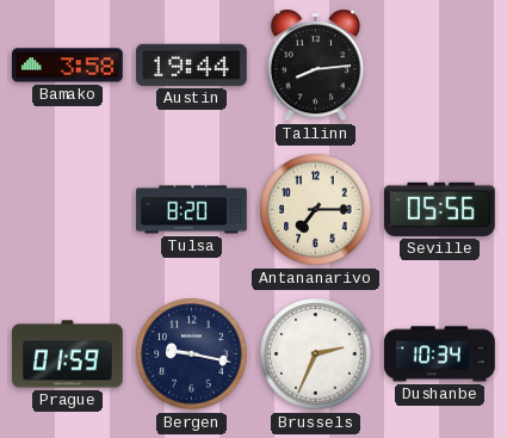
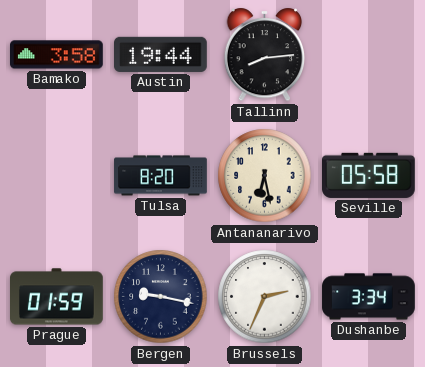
Antananarivo: 7:15 -> 6:28
Seville: 05:56 -> 05:58
Dushanbe: 10:34 -> 3:34
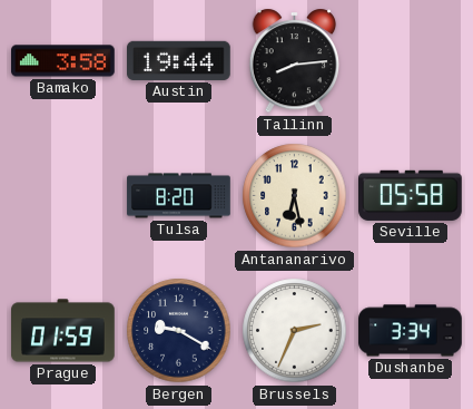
Bergen: 9:17 -> 9:20
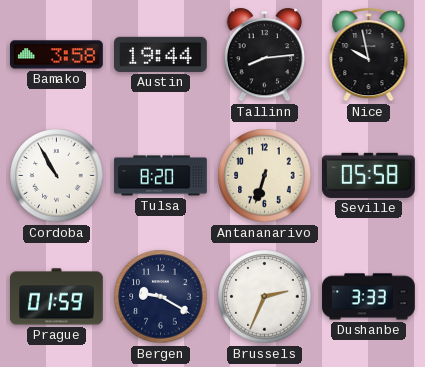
Nice: none -> 9:58
Cordoba: none -> 10:55
Antananarivo: 6:28 -> 6:33
Dushanbe: 3:34 -> 3:33
